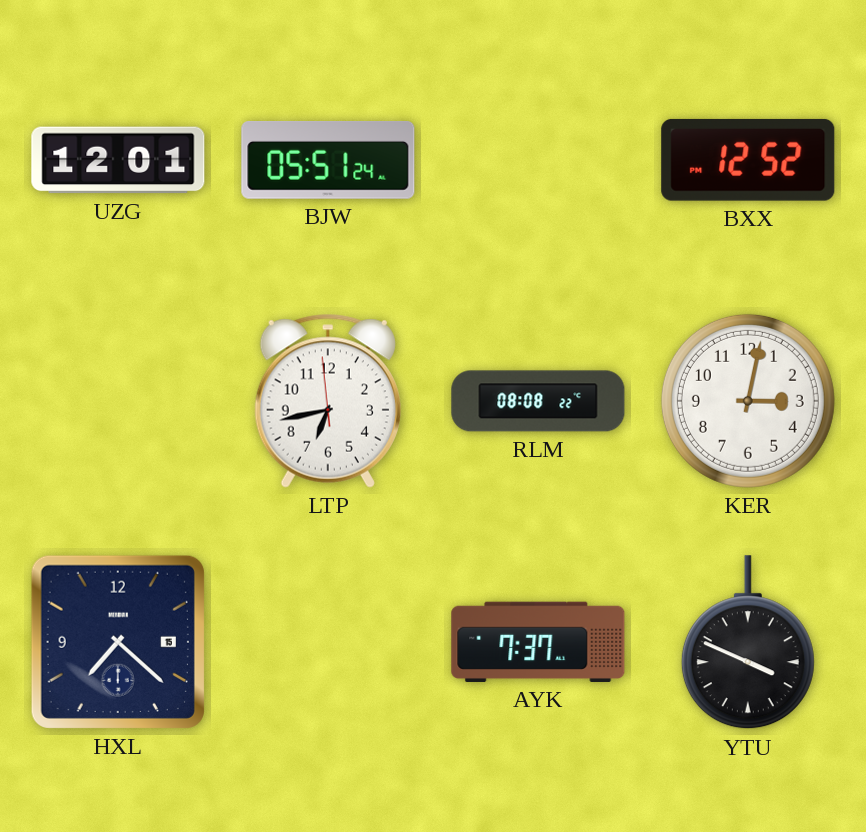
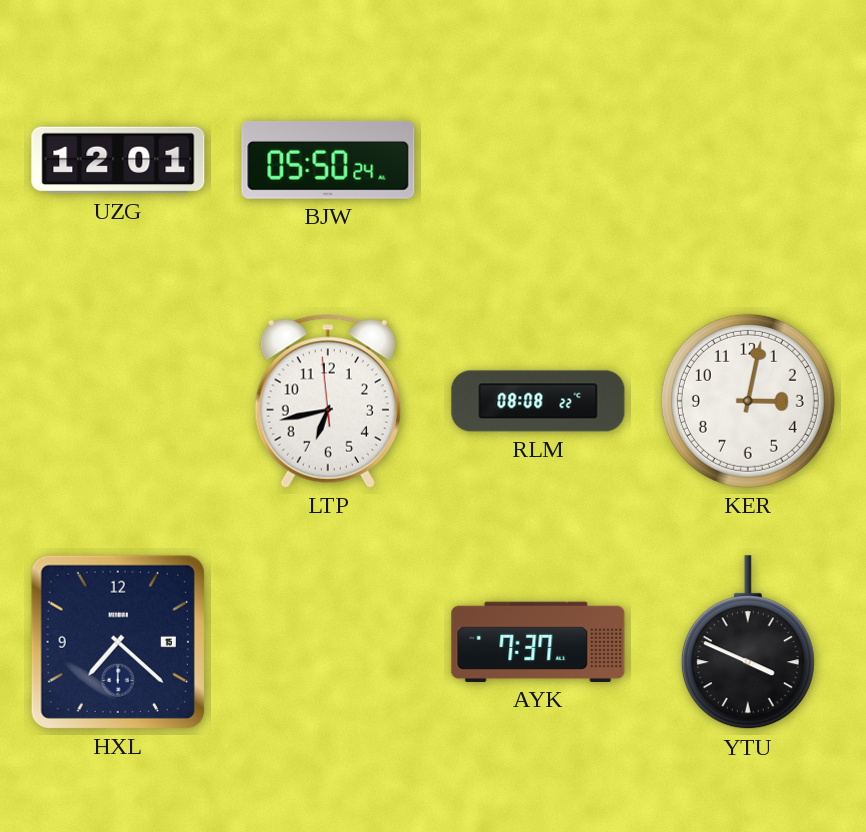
BJW: 05:51 -> 05:50
BXX: 12:52 -> none
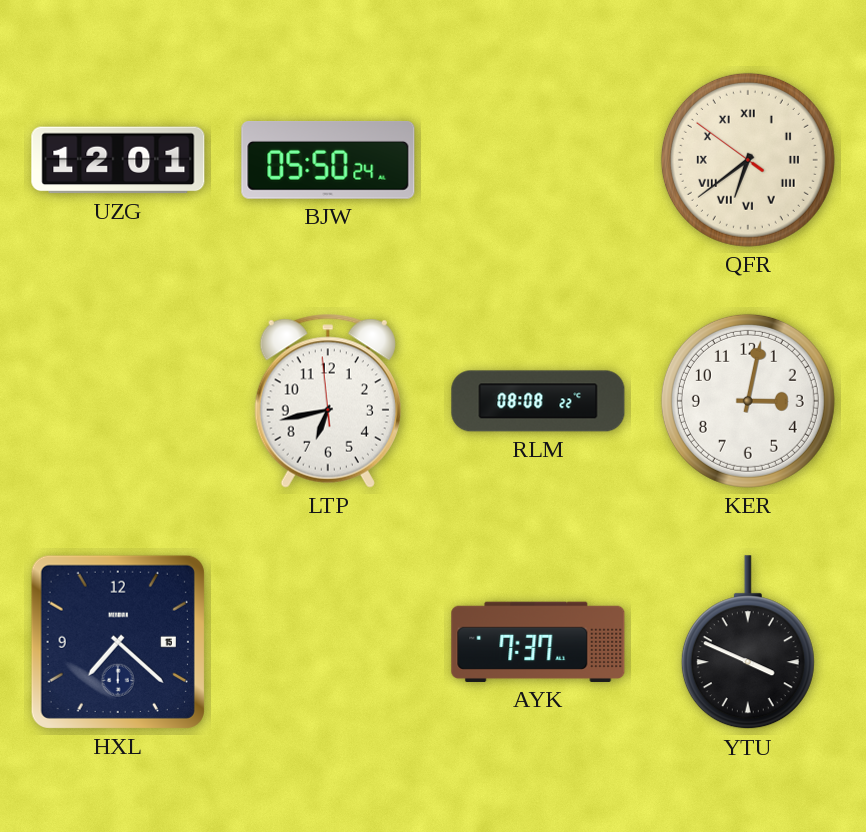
QFR: none -> 6:38
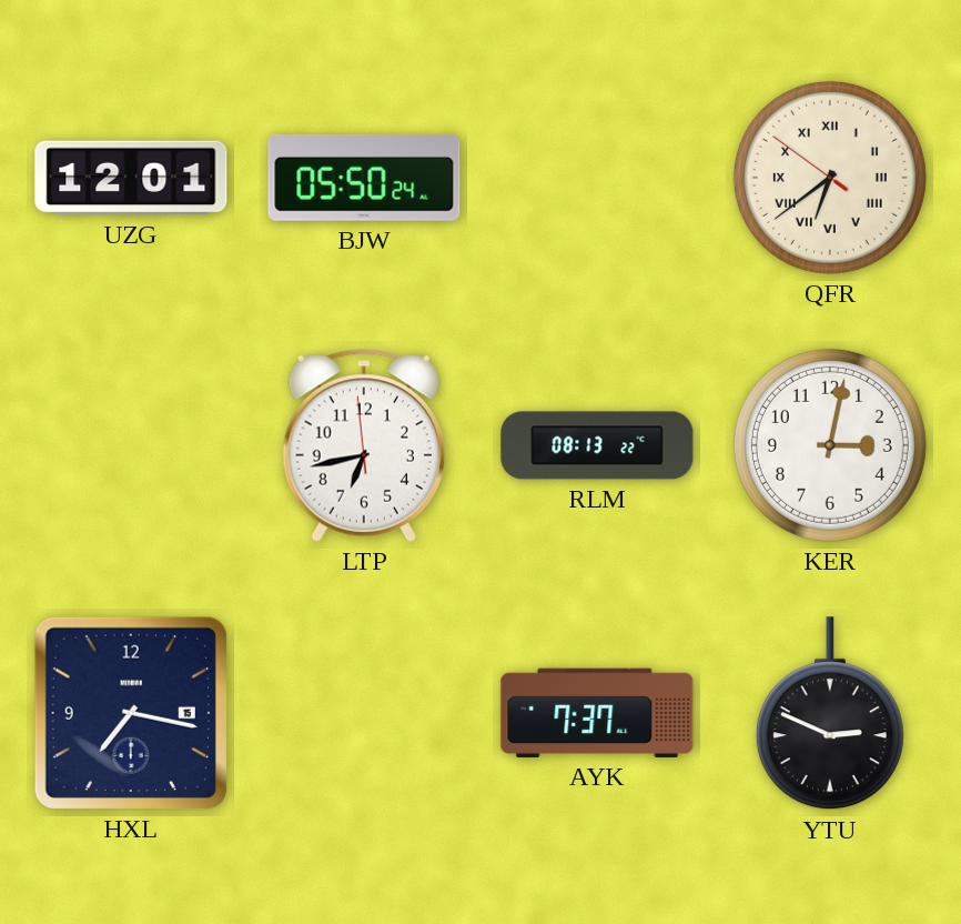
RLM: 08:08 -> 08:13
HXL: 7:22 -> 7:17
YTU: 3:49 -> 2:49
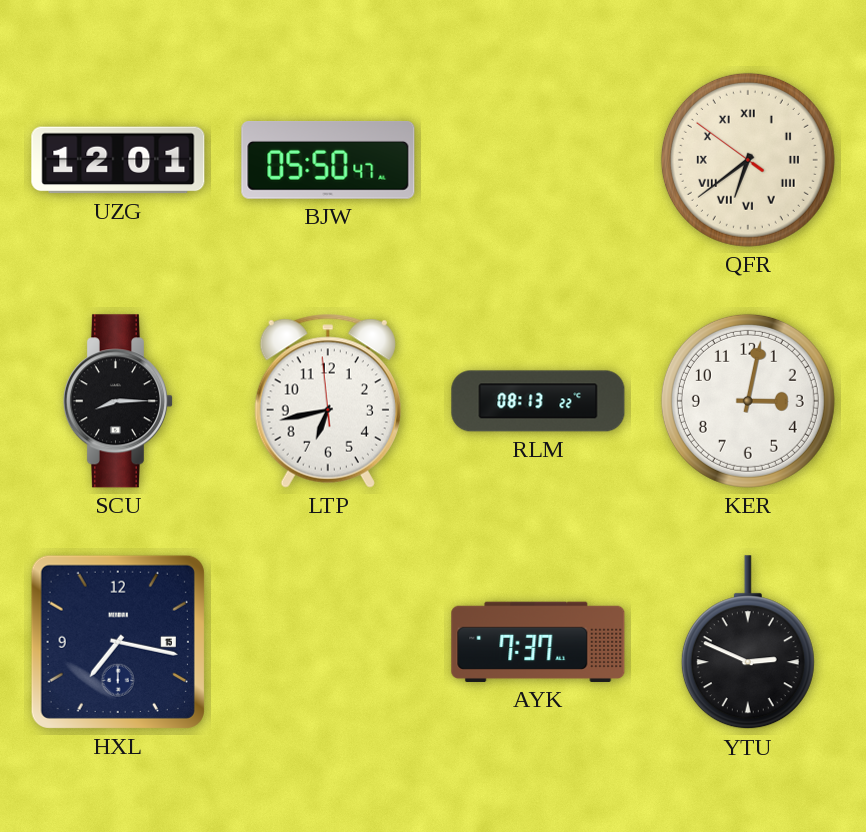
BJW: 05:50:24 -> 05:50:47
SCU: none -> 8:15
